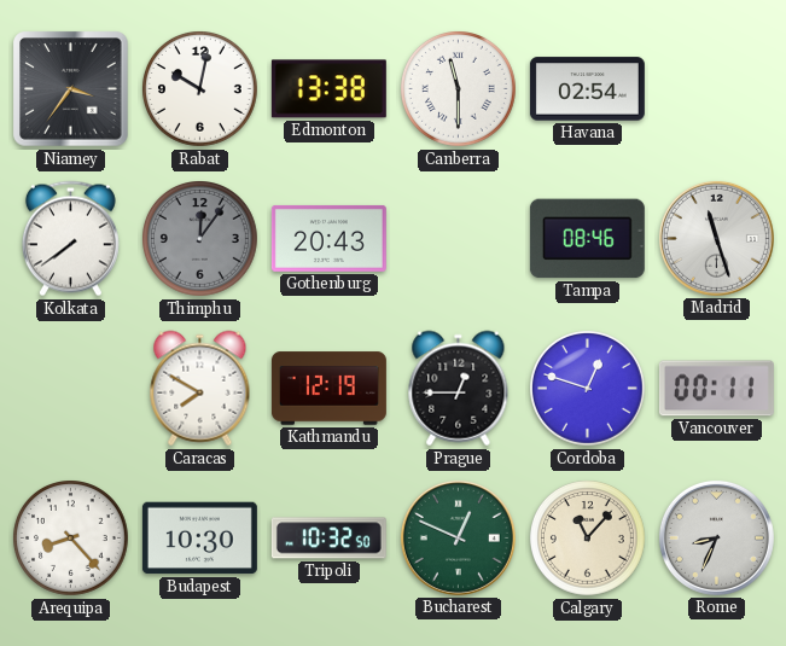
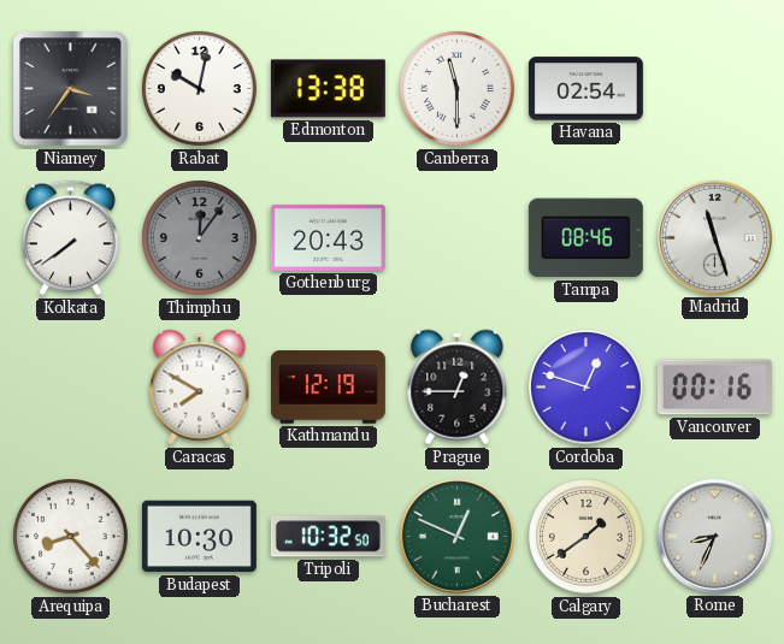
Vancouver: 00:11 -> 00:16
Calgary: 11:07 -> 1:39
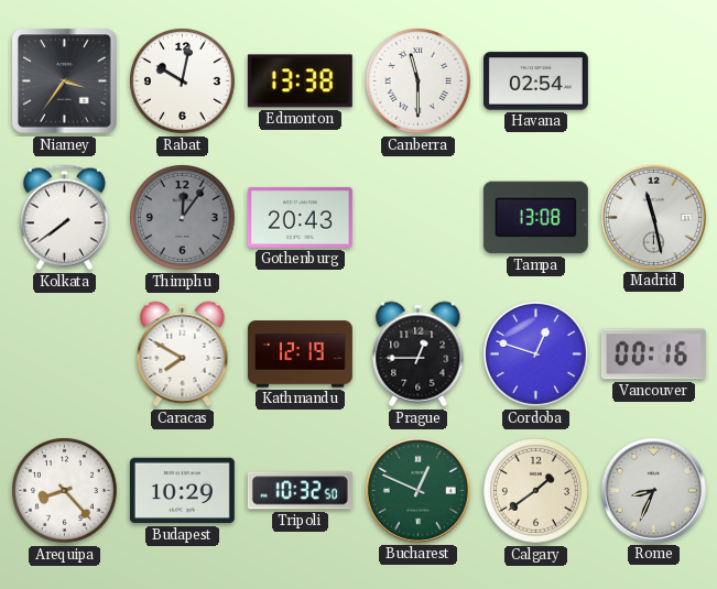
Tampa: 08:46 -> 13:08
Madrid: 11:27 -> 11:28
Budapest: 10:30 -> 10:29
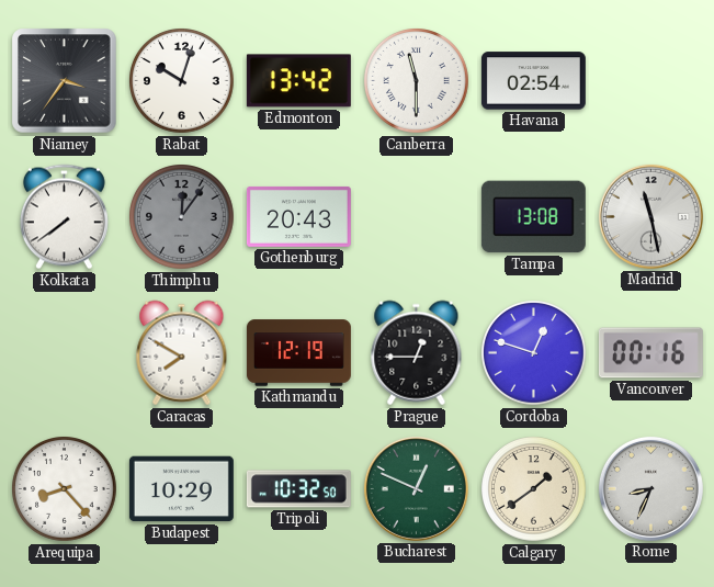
Rabat: 10:02 -> 10:03
Edmonton: 13:38 -> 13:42
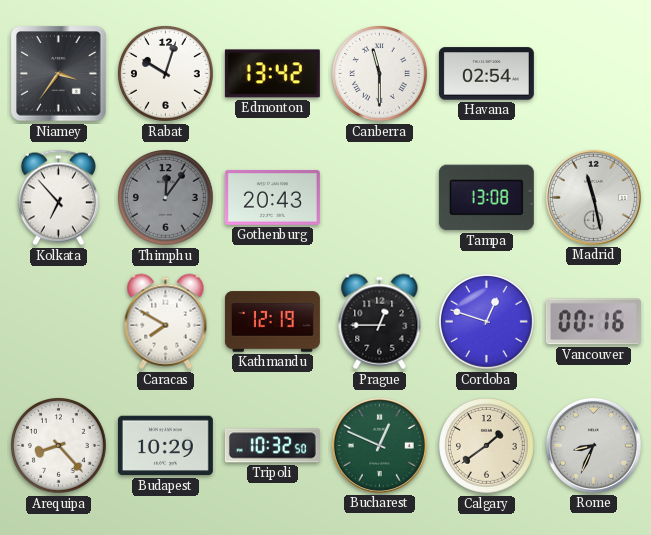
Kolkata: 7:39 -> 6:53
